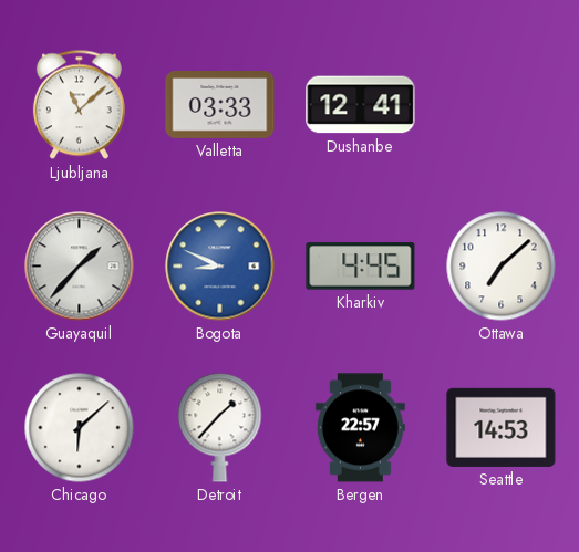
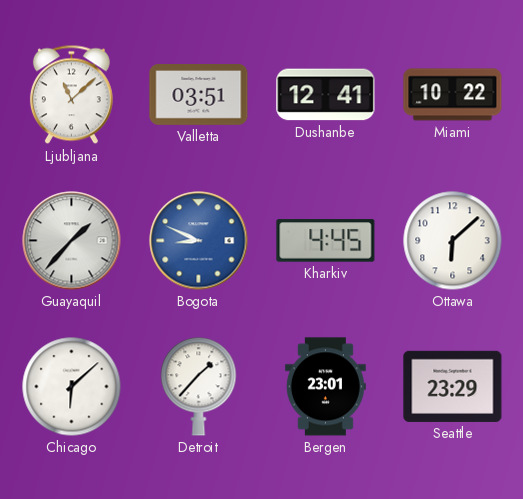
Valletta: 03:33 -> 03:51
Miami: none -> 10:22
Ottawa: 7:08 -> 6:08
Bergen: 22:57 -> 23:01
Seattle: 14:53 -> 23:29
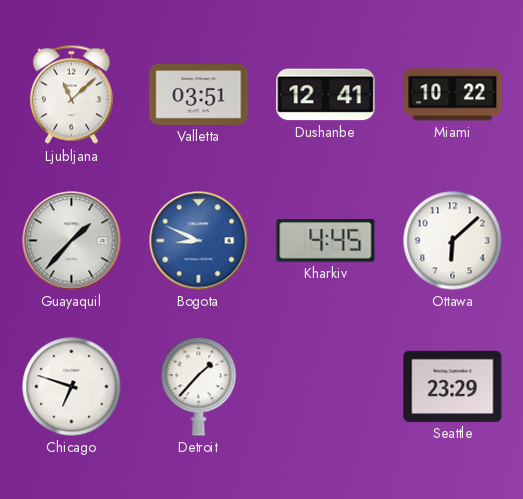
Chicago: 6:08 -> 6:48
Bergen: 23:01 -> none
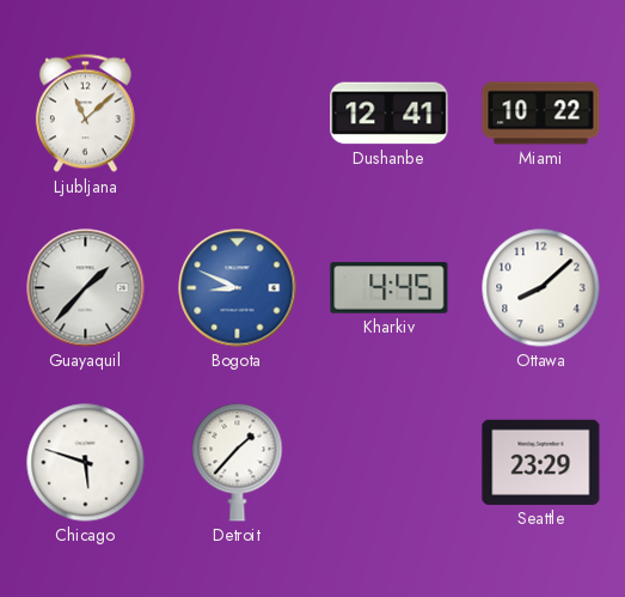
Valletta: 03:51 -> none
Ottawa: 6:08 -> 8:08
Chicago: 6:48 -> 5:48
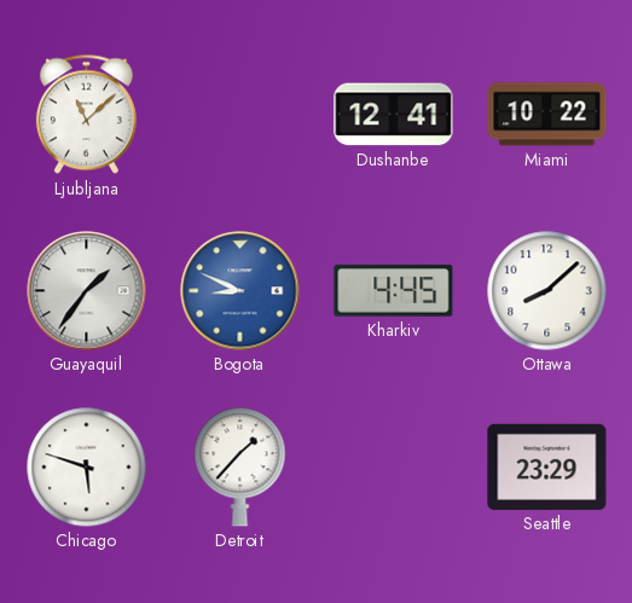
Guayaquil: 1:37 -> 1:36
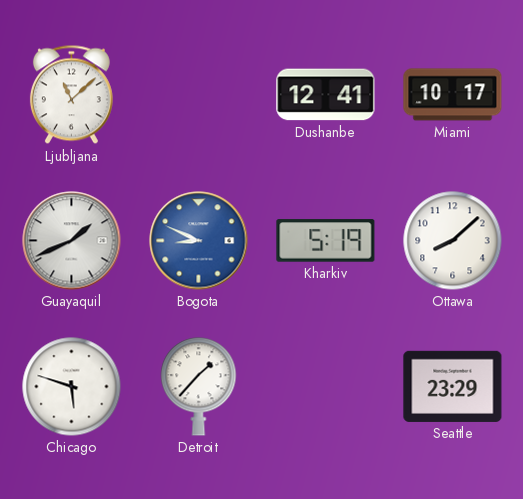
Miami: 10:22 -> 10:17
Guayaquil: 1:36 -> 1:41
Kharkiv: 4:45 -> 5:19
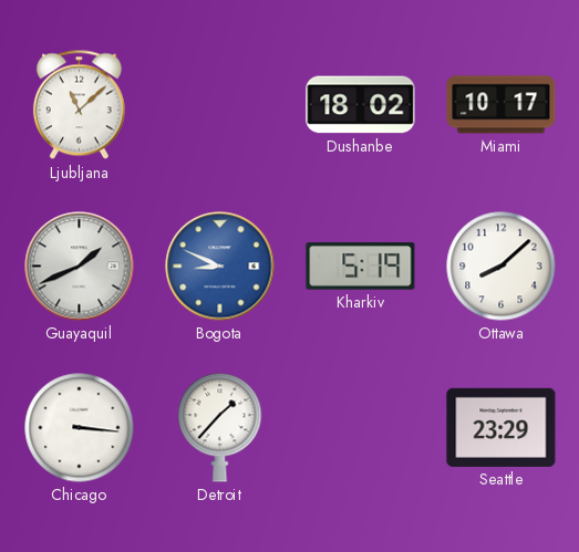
Dushanbe: 12:41 -> 18:02
Chicago: 5:48 -> 3:16
